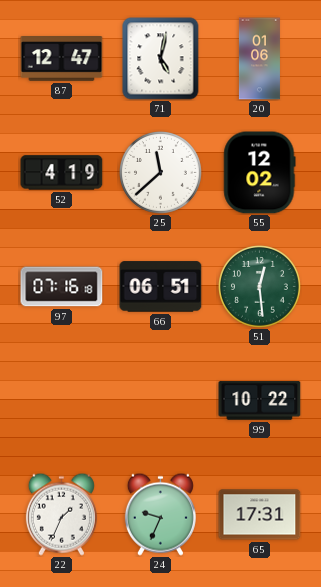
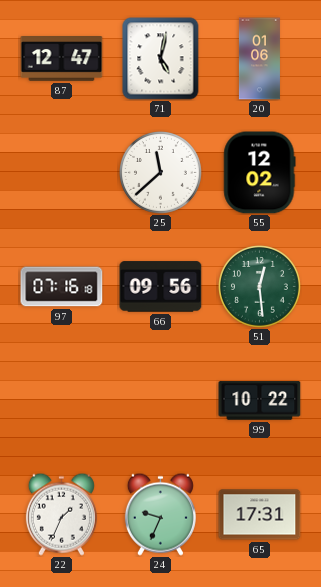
52: 4:19 -> none
66: 06:51 -> 09:56
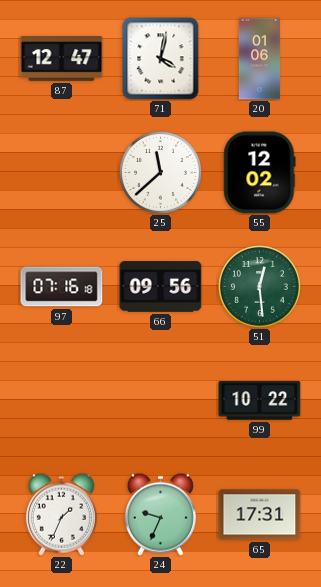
71: 5:02 -> 4:02
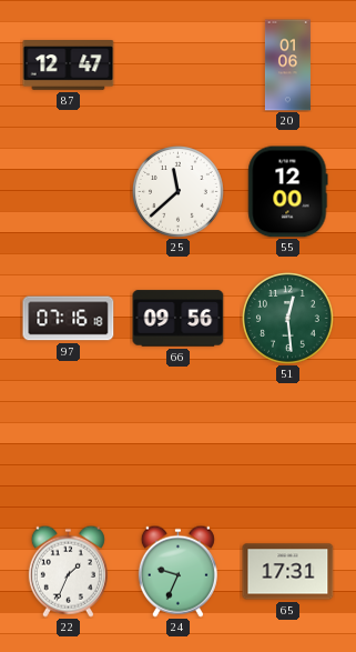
71: 4:02 -> none
55: 12:02 -> 12:00
99: 10:22 -> none
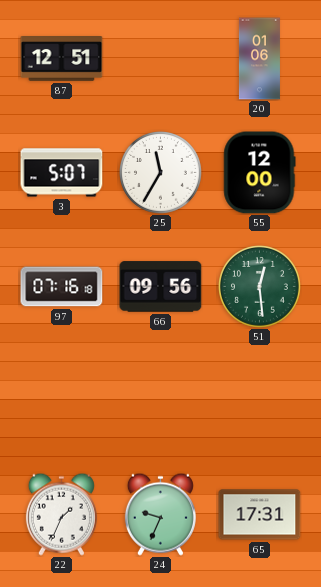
87: 12:47 -> 12:51
3: none -> 5:07
25: 11:38 -> 11:35
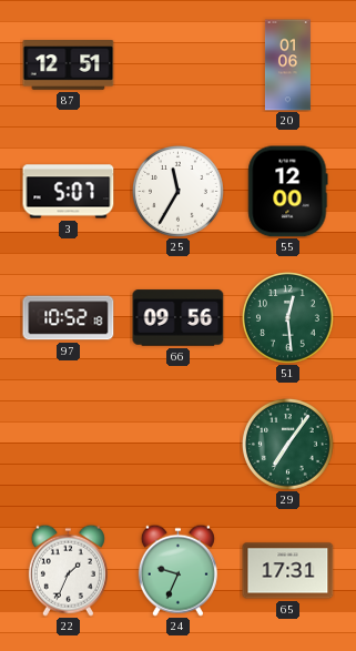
97: 07:16 -> 10:52
29: none -> 7:06
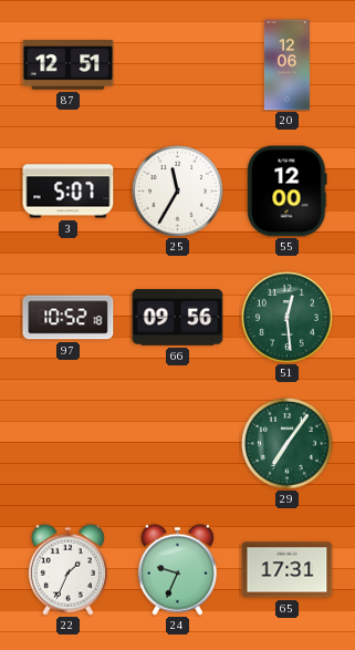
20: 01:06 -> 12:06
